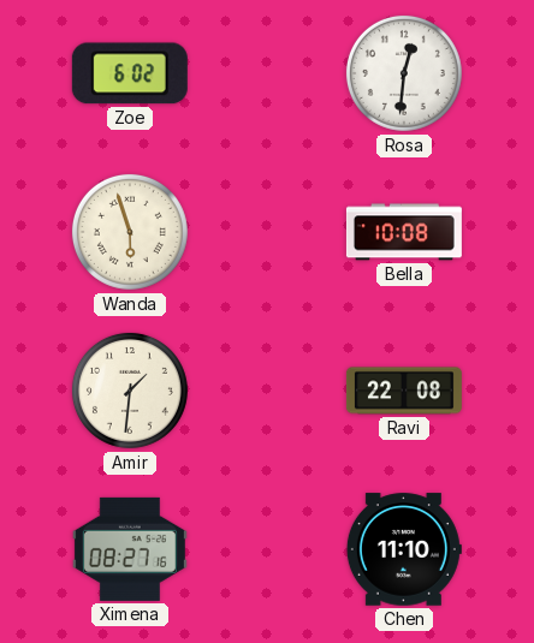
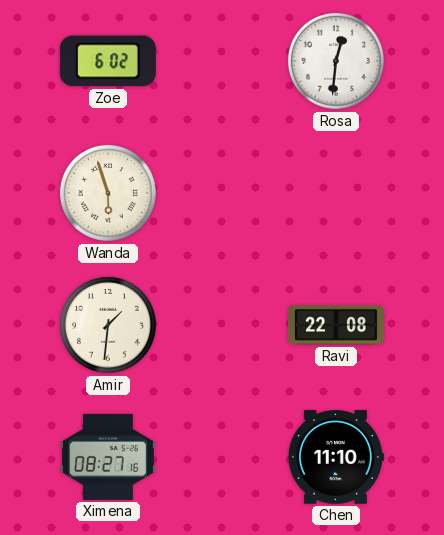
Bella: 10:08 -> none
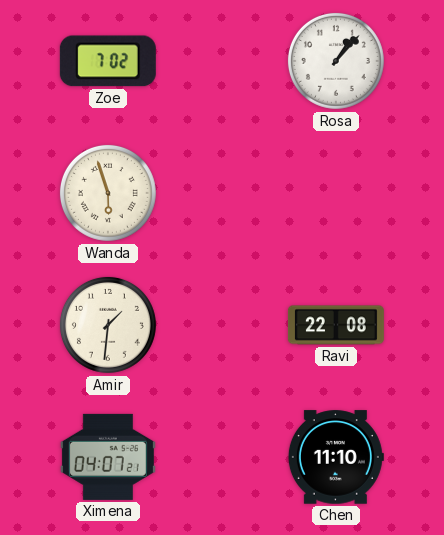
Zoe: 6:02 -> 7:02
Rosa: 12:31 -> 1:07
Ximena: 08:27 -> 04:07
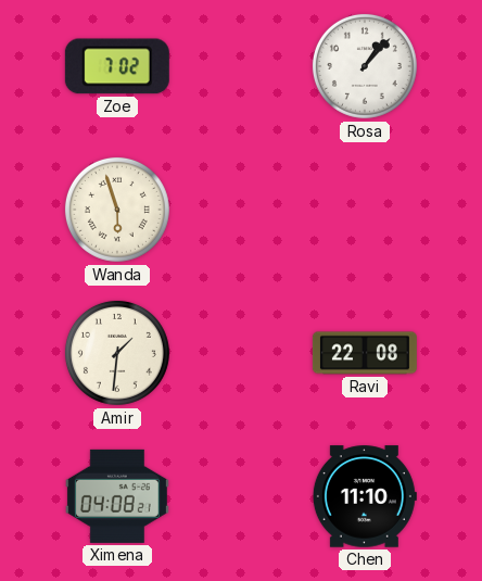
Ximena: 04:07 -> 04:08
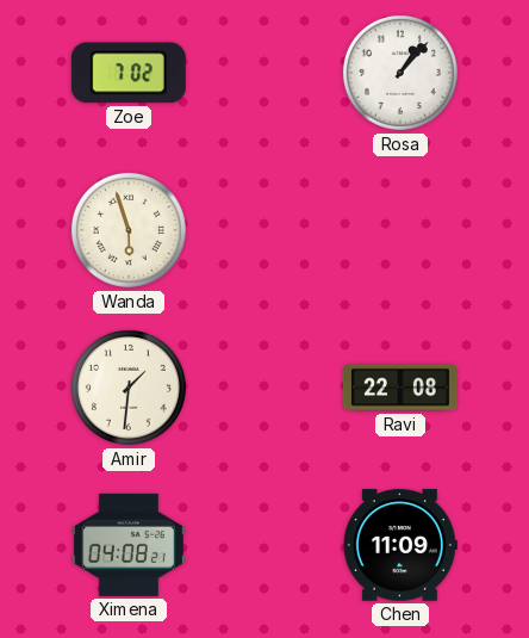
Chen: 11:10 -> 11:09
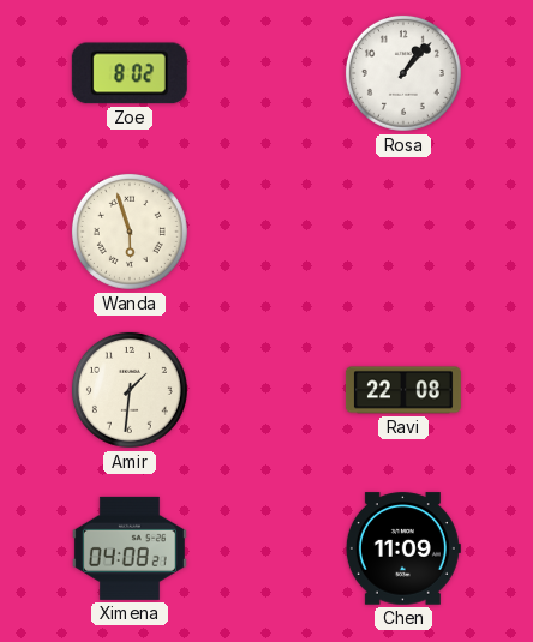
Zoe: 7:02 -> 8:02
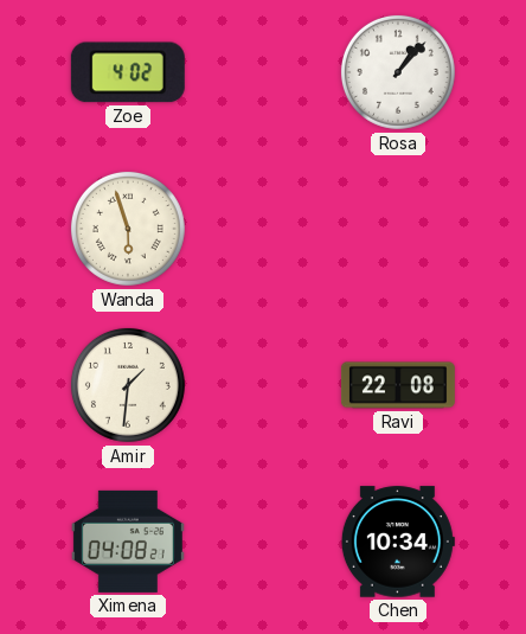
Zoe: 8:02 -> 4:02
Chen: 11:09 -> 10:34
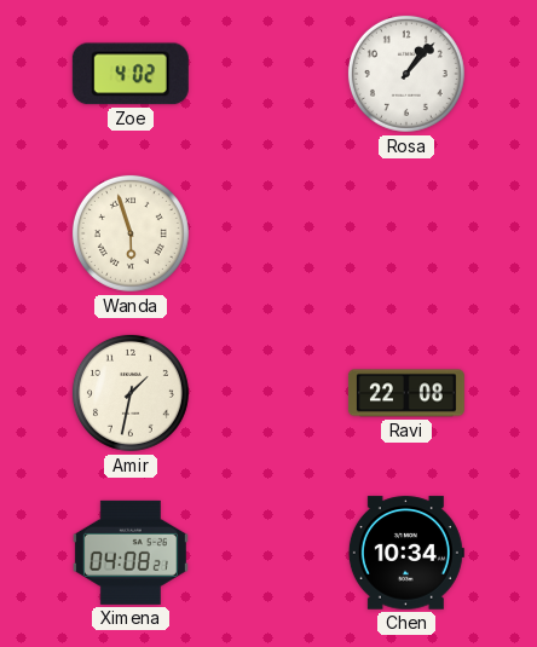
Amir: 1:31 -> 1:32
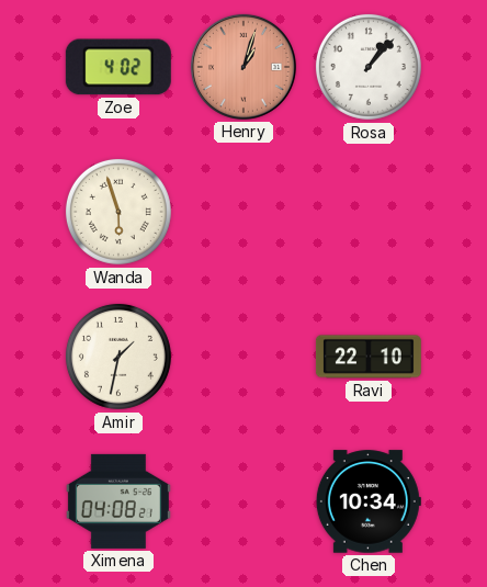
Henry: none -> 1:03
Ravi: 22:08 -> 22:10
